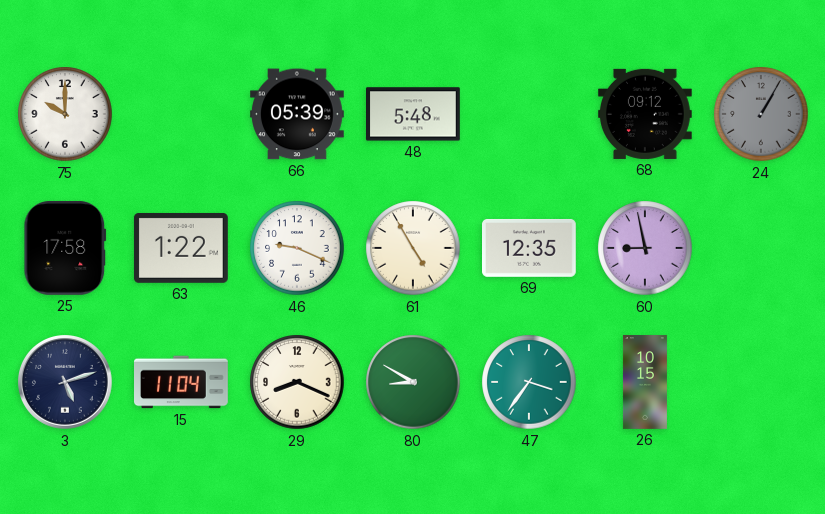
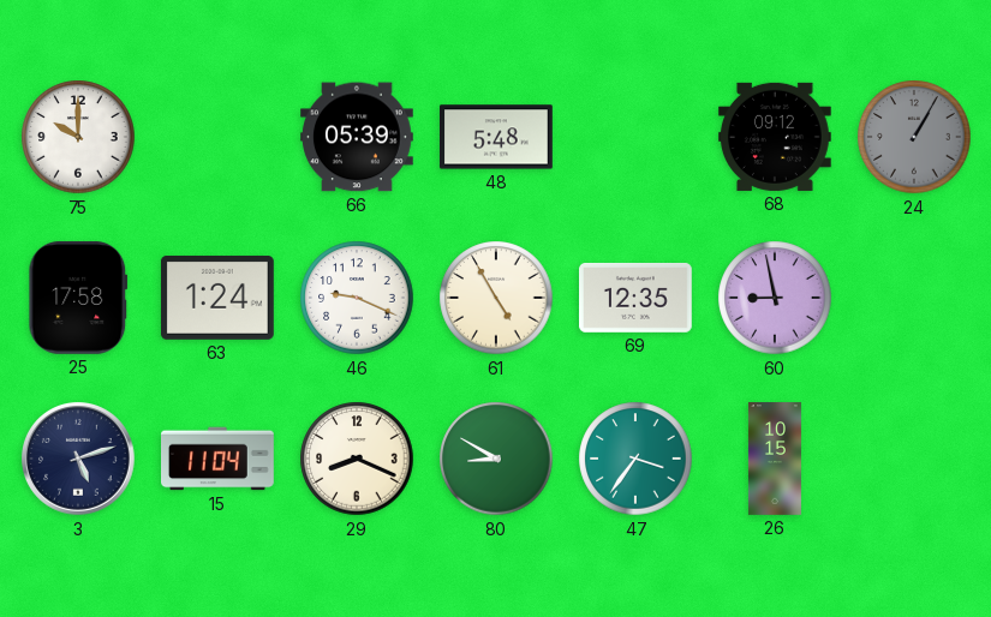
63: 1:22 -> 1:24
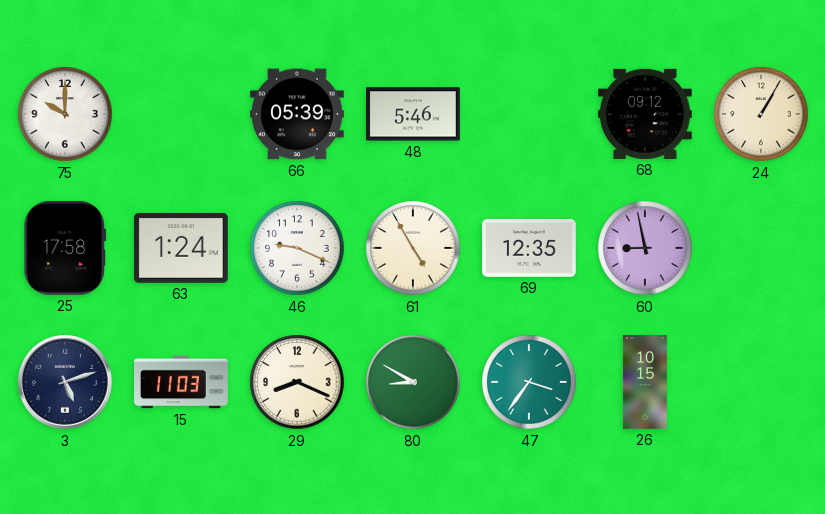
48: 5:48 -> 5:46
24 dial: grey -> cream
15: 11:04 -> 11:03
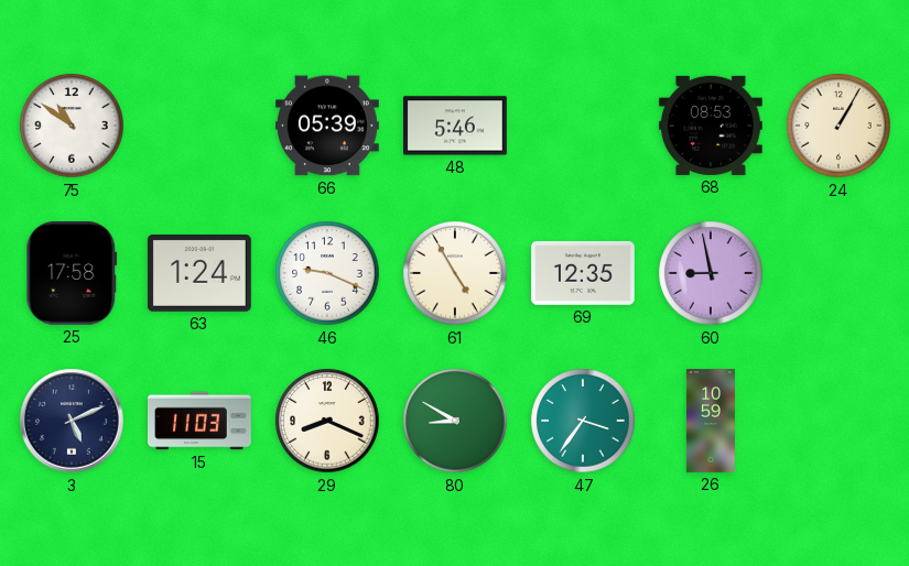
75: 10:00 -> 10:51
68: 09:12 -> 08:53
3: 5:12 -> 5:11
26: 10:15 -> 10:59
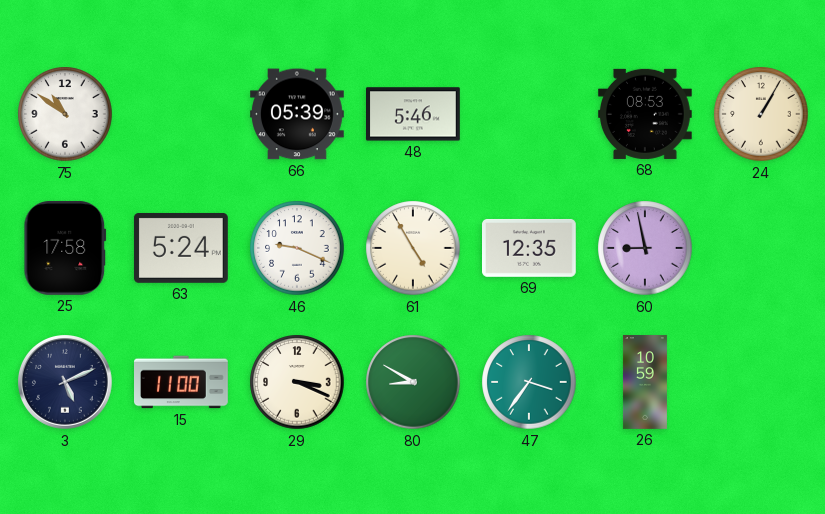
63: 1:24 -> 5:24
15: 11:03 -> 11:00
29: 8:19 -> 3:19
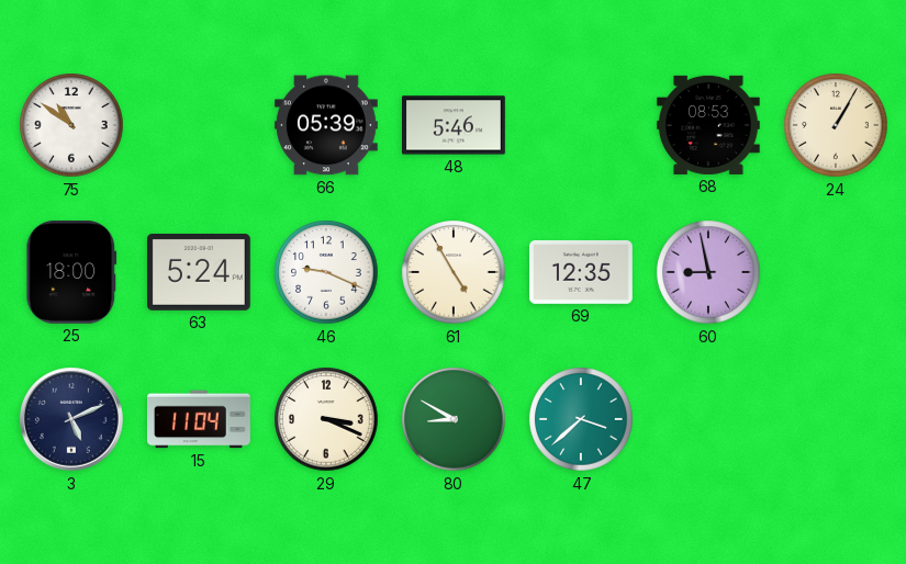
25: 17:58 -> 18:00
15: 11:00 -> 11:04
47: 3:36 -> 3:38
26: 10:59 -> none
